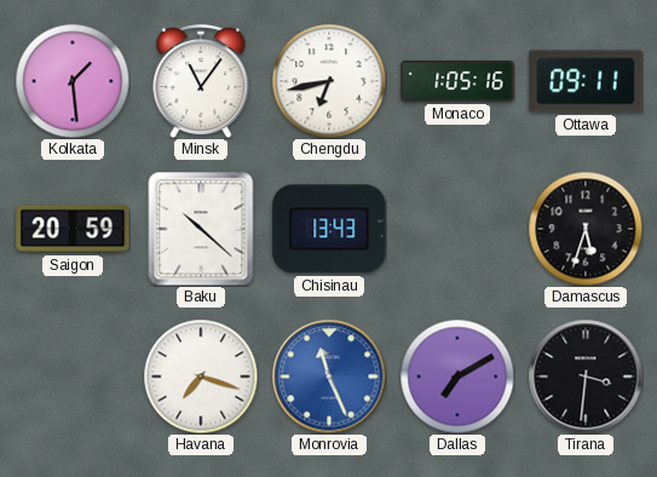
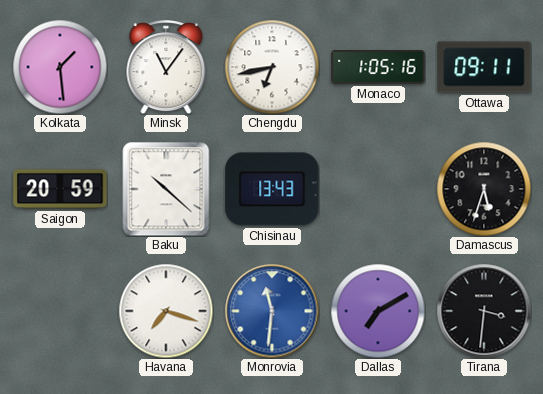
Monrovia: 11:26 -> 11:31
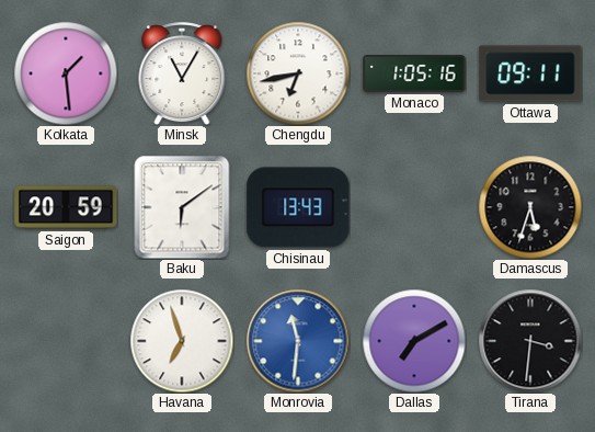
Minsk: 11:06 -> 11:05
Baku: 10:22 -> 6:09
Havana: 7:18 -> 6:57
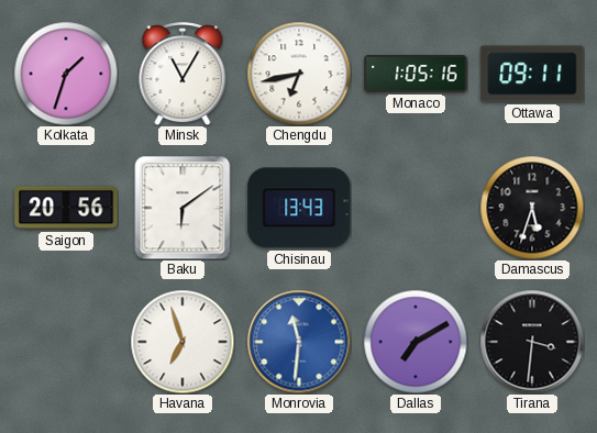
Kolkata: 1:29 -> 1:33
Saigon: 20:59 -> 20:56
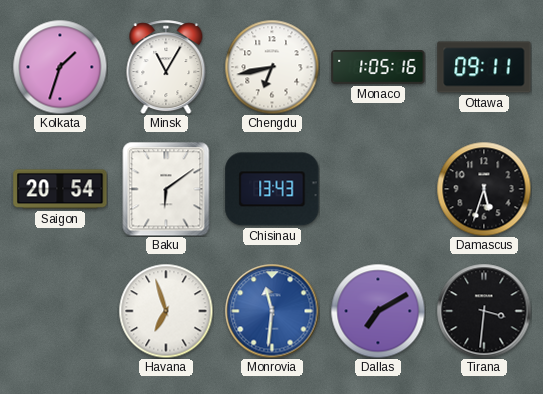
Saigon: 20:56 -> 20:54
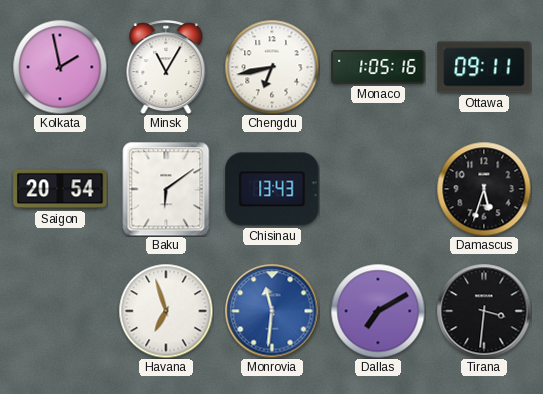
Kolkata: 1:33 -> 1:58
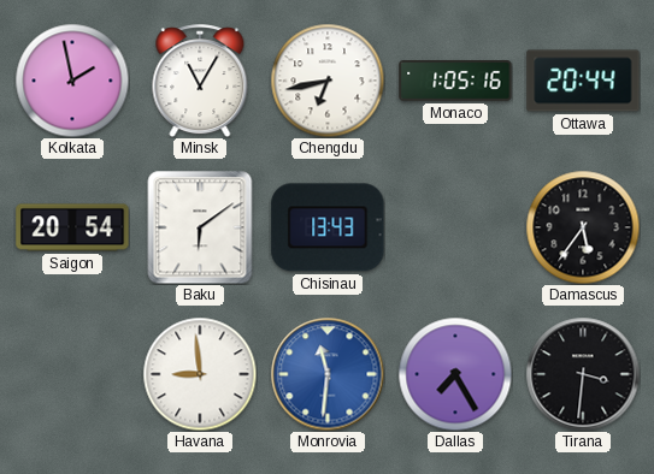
Ottawa: 09:11 -> 20:44
Damascus: 5:33 -> 5:36
Havana: 6:57 -> 8:59
Dallas: 7:10 -> 7:25
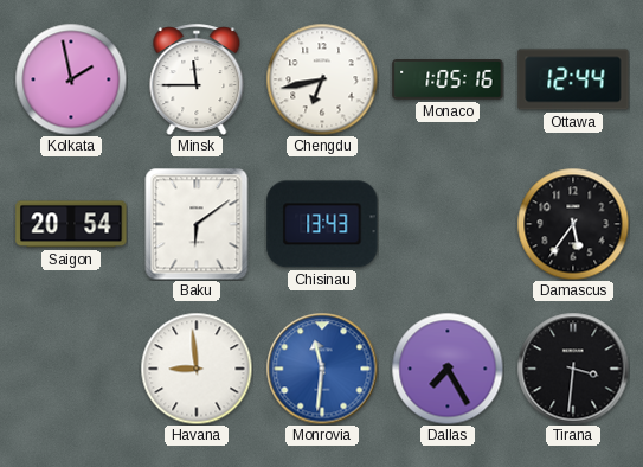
Minsk: 11:05 -> 11:45
Ottawa: 20:44 -> 12:44
